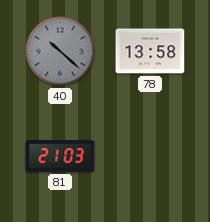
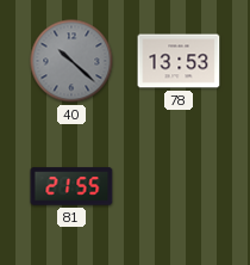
78: 13:58 -> 13:53
81: 21:03 -> 21:55
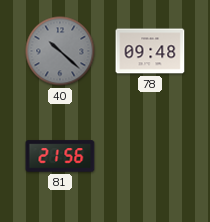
78: 13:53 -> 09:48
81: 21:55 -> 21:56
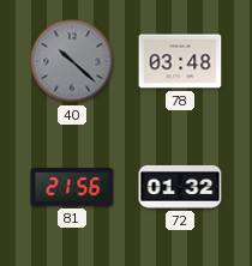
78: 09:48 -> 03:48
72: none -> 01:32
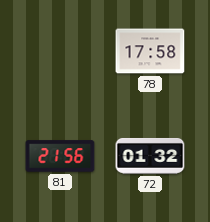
40: 10:22 -> none
78: 03:48 -> 17:58
